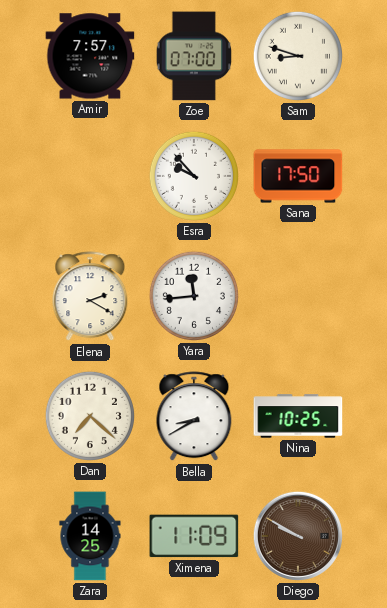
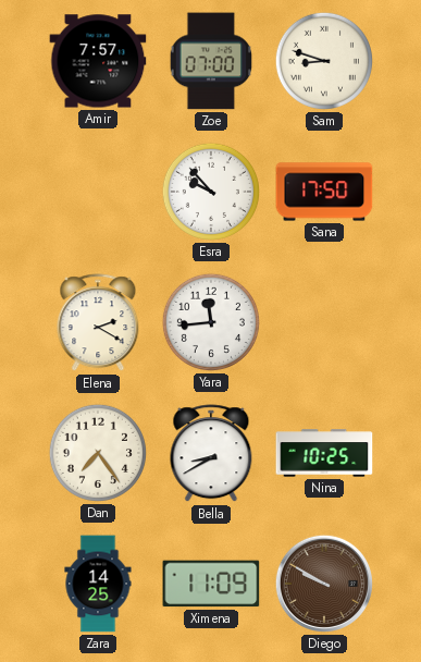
Dan: 7:22 -> 7:24
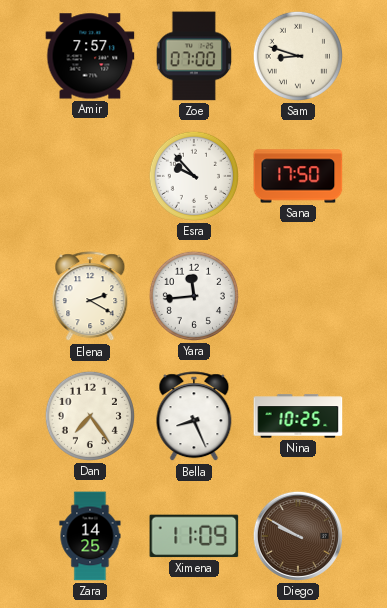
Bella: 8:40 -> 8:26
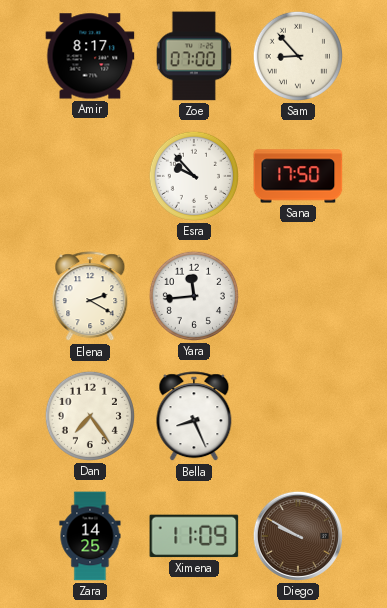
Amir: 7:57 -> 8:17
Sam: 8:48 -> 8:53
Nina: 10:25 -> none
